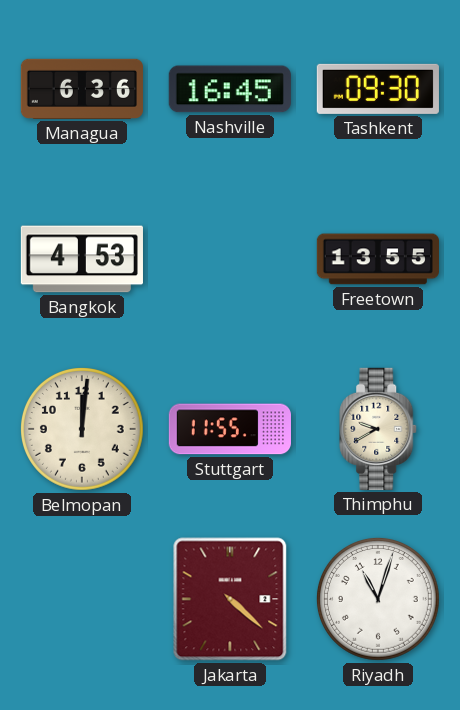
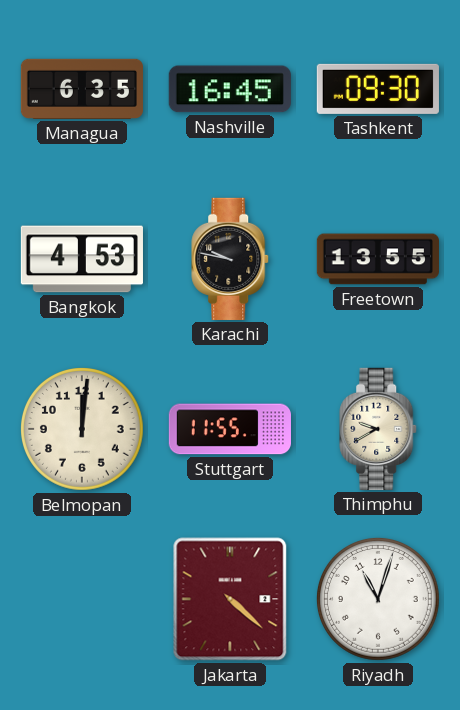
Managua: 6:36 -> 6:35
Karachi: none -> 9:47
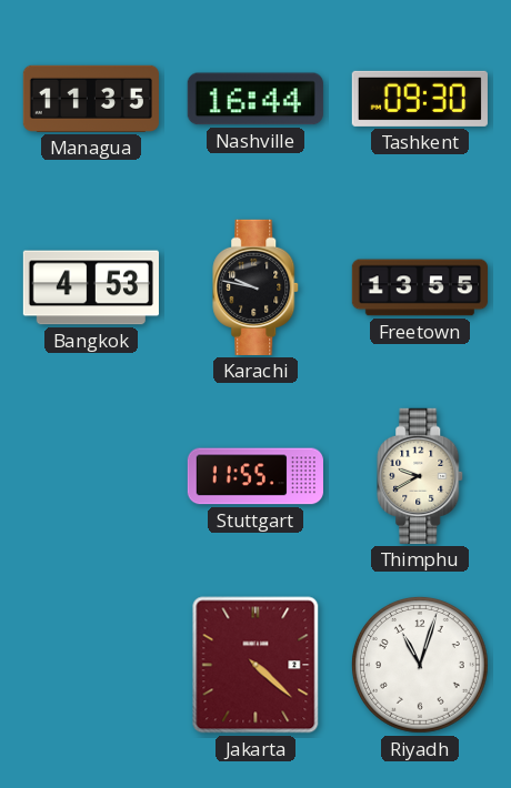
Managua: 6:35 -> 11:35
Nashville: 16:45 -> 16:44
Belmopan: 12:01 -> none
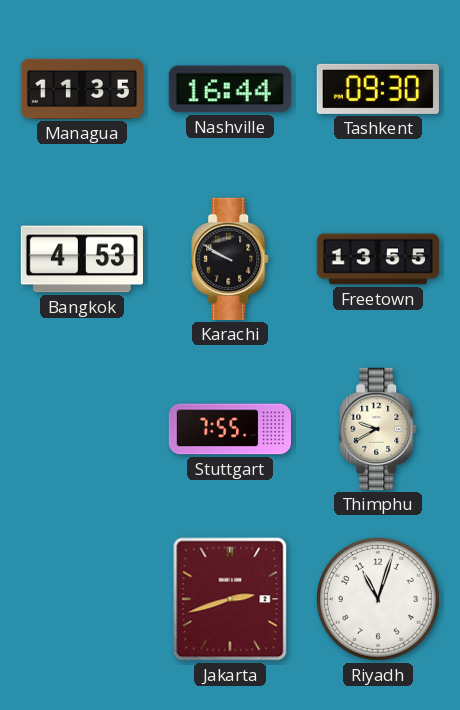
Karachi: 9:47 -> 9:50
Stuttgart: 11:55 -> 7:55
Jakarta: 4:22 -> 2:42
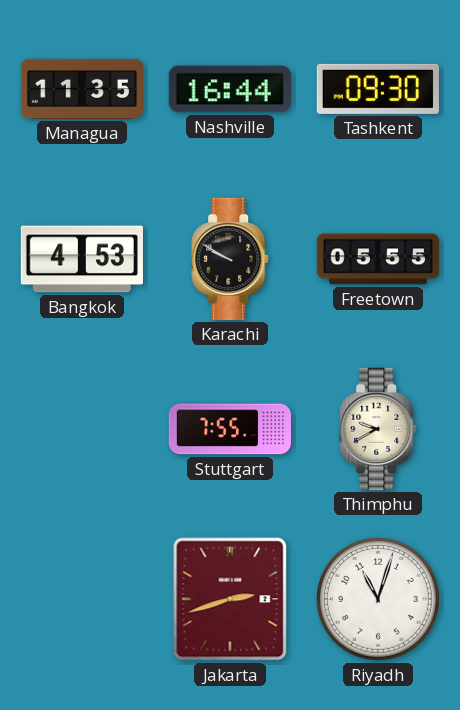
Freetown: 13:55 -> 05:55
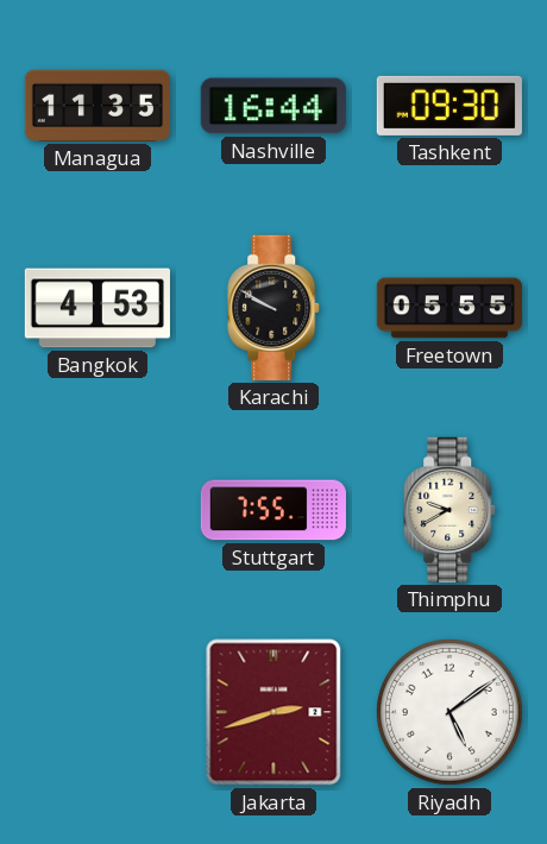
Riyadh: 11:03 -> 5:09
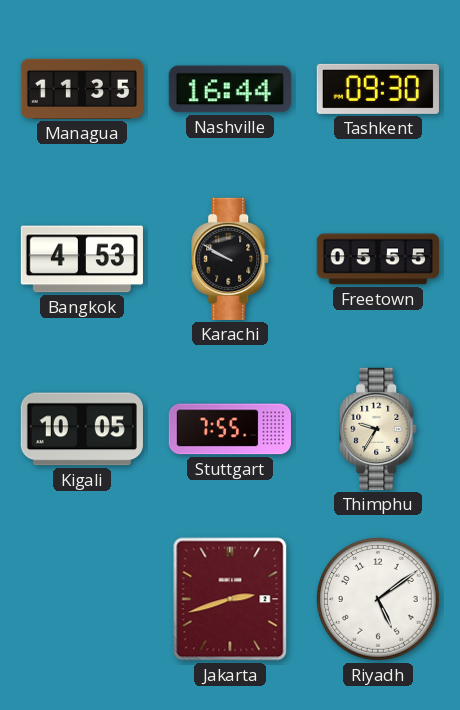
Kigali: none -> 10:05
Thimphu: 9:40 -> 9:35
